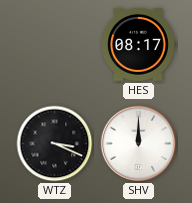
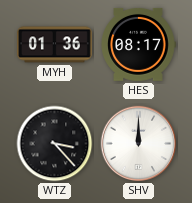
MYH: none -> 01:36
WTZ: 3:19 -> 3:23
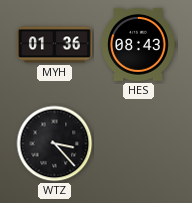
HES: 08:17 -> 08:43
SHV: 12:00 -> none
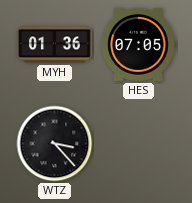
HES: 08:43 -> 07:05
